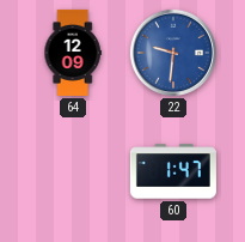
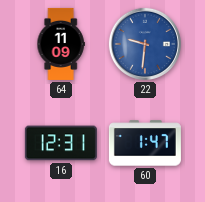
64: 12:09 -> 11:09
16: none -> 12:31
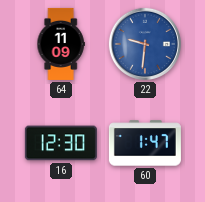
16: 12:31 -> 12:30
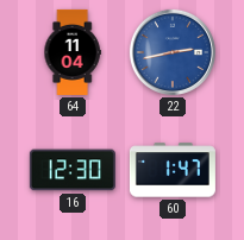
64: 11:09 -> 11:04
22: 9:31 -> 2:43
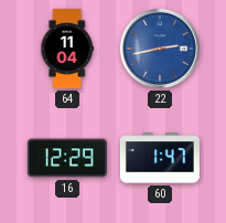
16: 12:30 -> 12:29
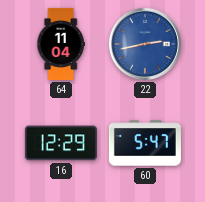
60: 1:47 -> 5:47
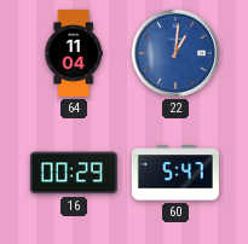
22: 2:43 -> 1:01
16: 12:29 -> 00:29
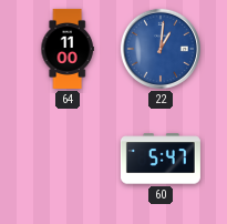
64: 11:04 -> 11:00
16: 00:29 -> none
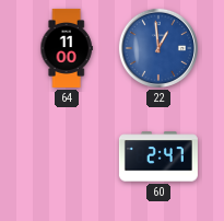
22: 1:01 -> 12:59
60: 5:47 -> 2:47
